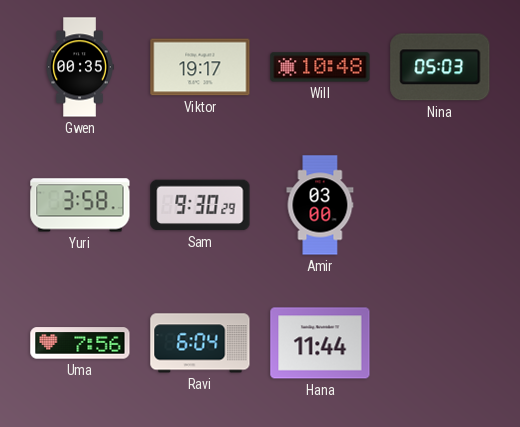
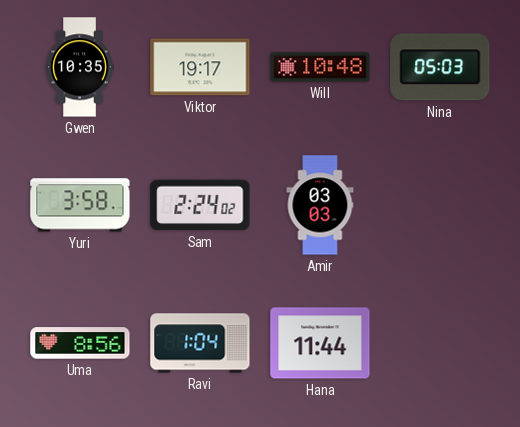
Gwen: 00:35 -> 10:35
Sam: 9:30 -> 2:24
Amir: 03:00 -> 03:03
Uma: 7:56 -> 8:56
Ravi: 6:04 -> 1:04
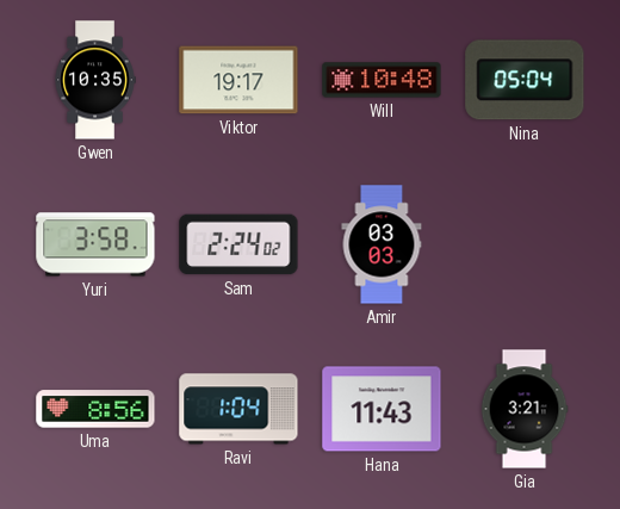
Nina: 05:03 -> 05:04
Hana: 11:44 -> 11:43
Gia: none -> 3:21
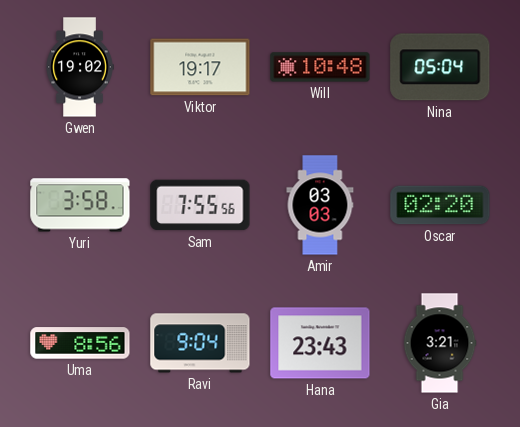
Gwen: 10:35 -> 19:02
Sam: 2:24 -> 7:55
Oscar: none -> 02:20
Ravi: 1:04 -> 9:04
Hana: 11:43 -> 23:43
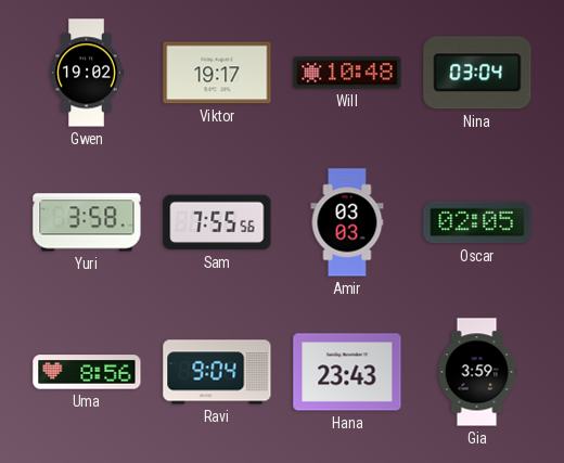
Nina: 05:04 -> 03:04
Oscar: 02:20 -> 02:05
Gia: 3:21 -> 3:59
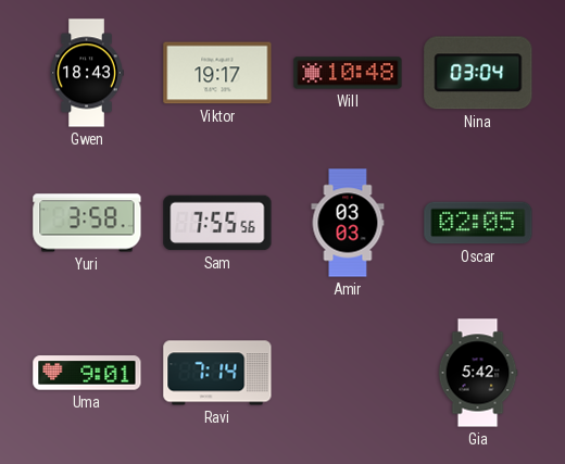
Gwen: 19:02 -> 18:43
Uma: 8:56 -> 9:01
Ravi: 9:04 -> 7:14
Hana: 23:43 -> none
Gia: 3:59 -> 5:42
